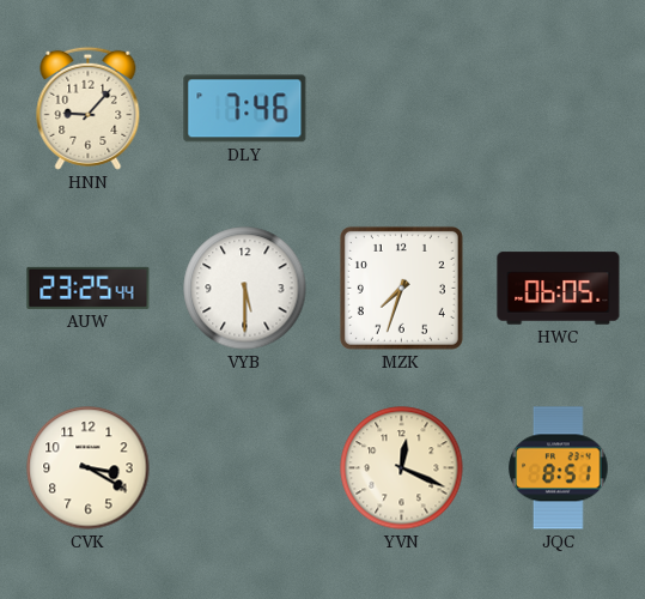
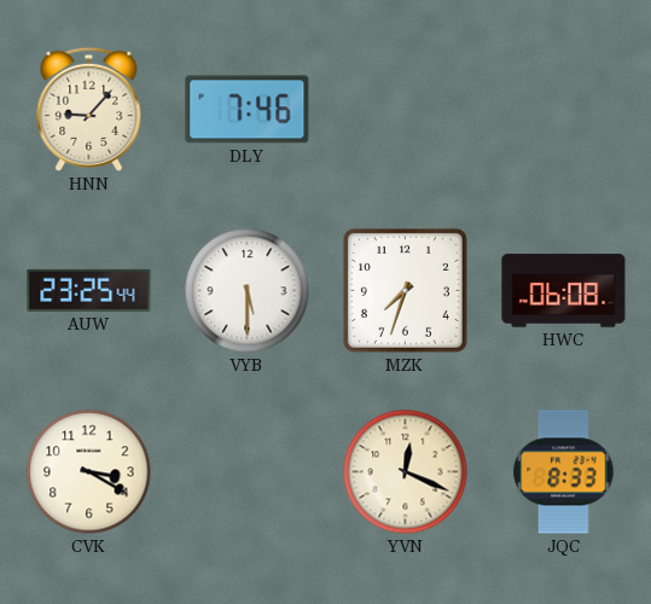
HWC: 06:05 -> 06:08
JQC: 8:51 -> 8:33
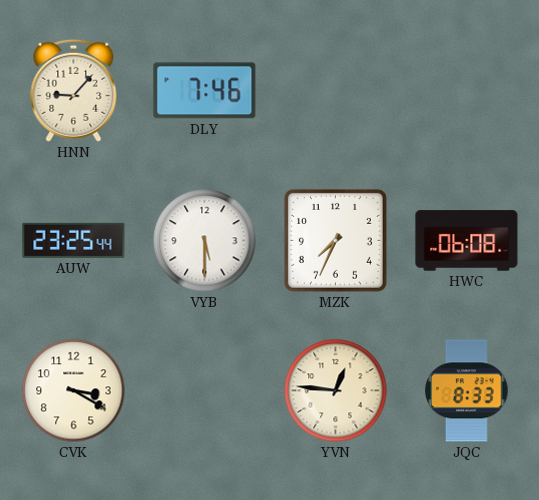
MZK: 7:33 -> 7:34
YVN: 12:19 -> 12:46
